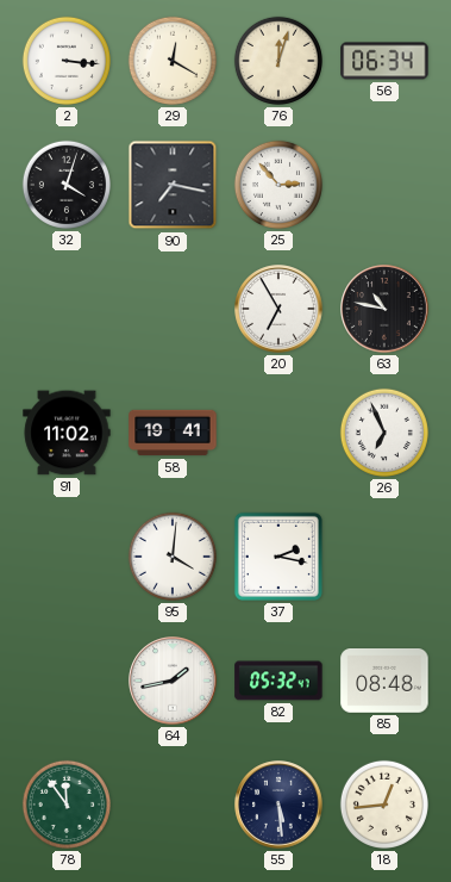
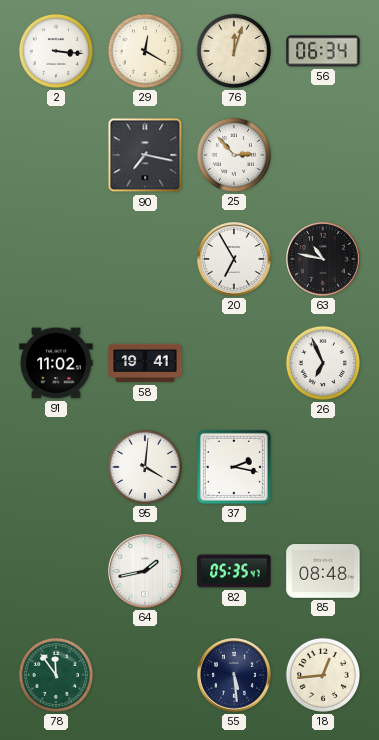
32: 4:03 -> none
82: 05:32 -> 05:35
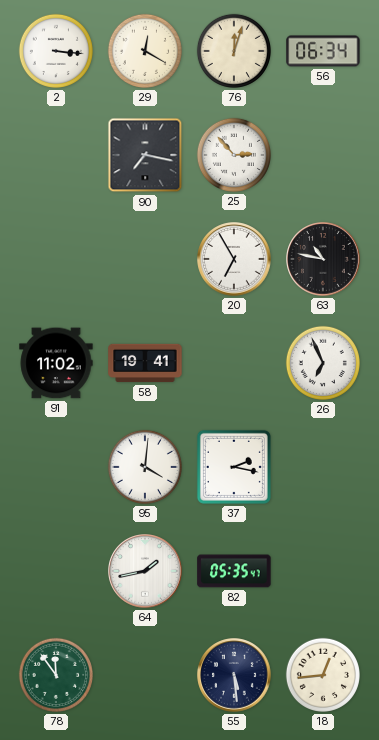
85: 08:48 -> none
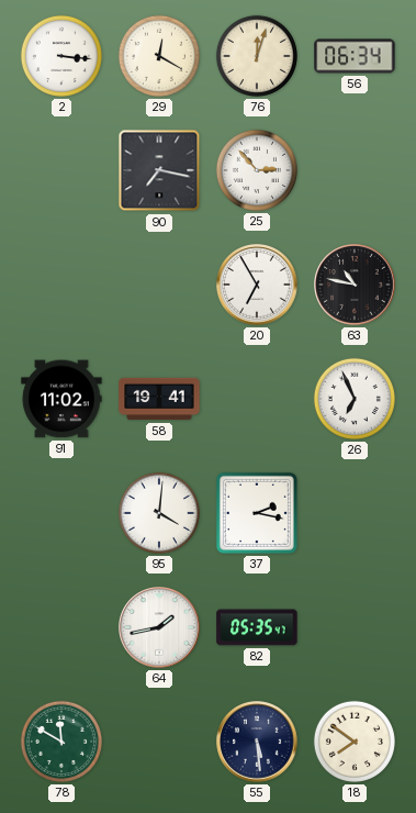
78: 11:54 -> 11:50
18: 12:44 -> 7:51
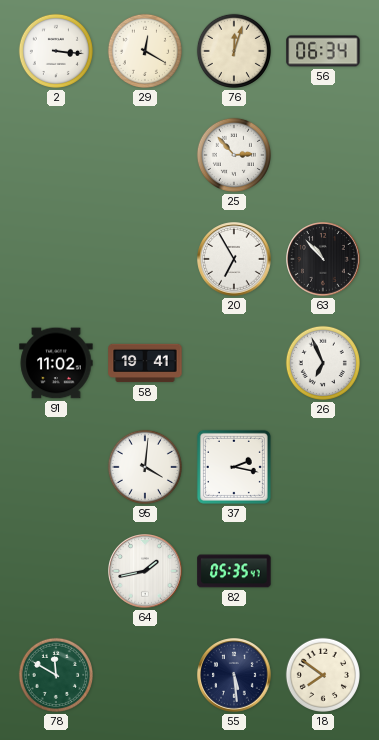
90: 7:17 -> none
63: 10:47 -> 10:53
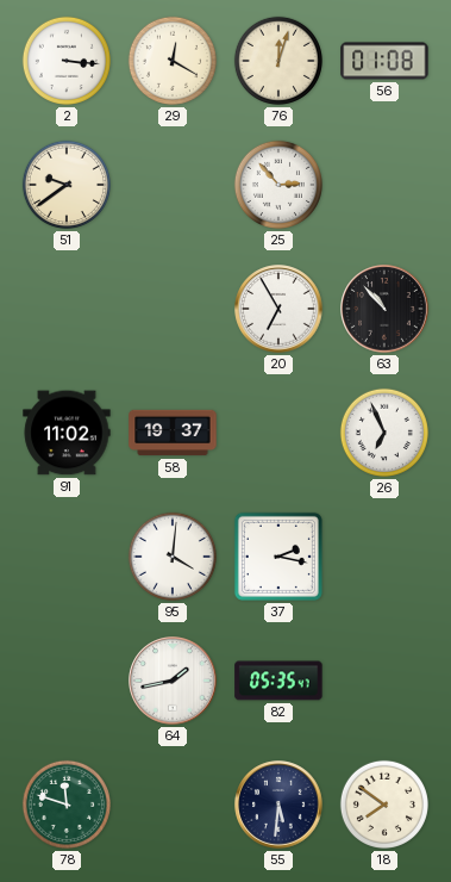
56: 06:34 -> 01:08
51: none -> 9:39
58: 19:41 -> 19:37
78: 11:50 -> 11:48
55: 5:29 -> 5:31
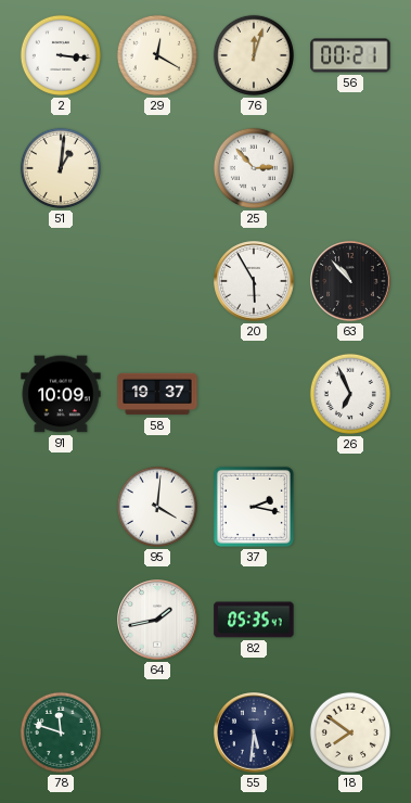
56: 01:08 -> 00:21
51: 9:39 -> 1:01
20: 6:55 -> 5:55
91: 11:02 -> 10:09
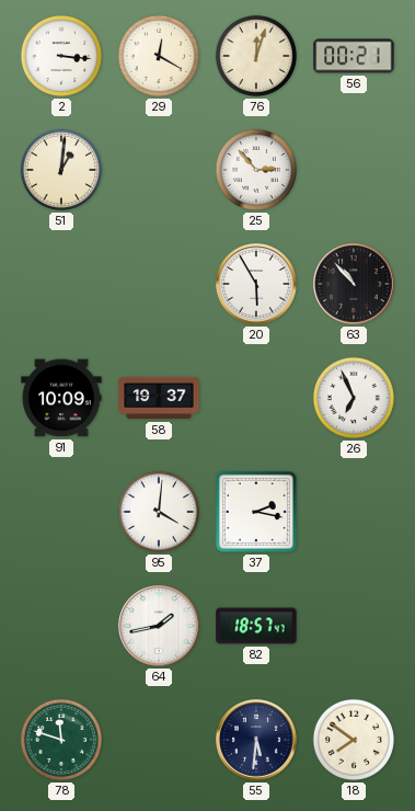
82: 05:35 -> 18:57
